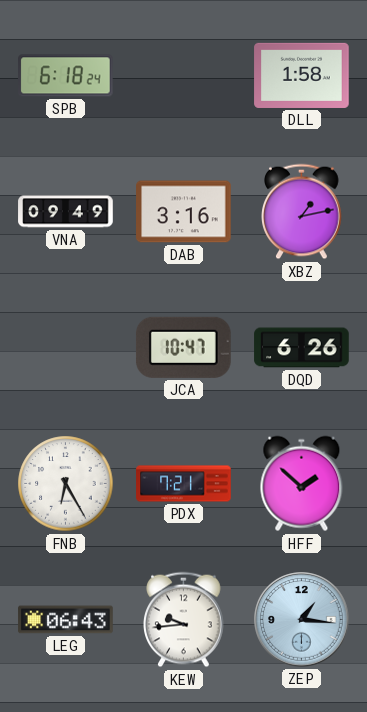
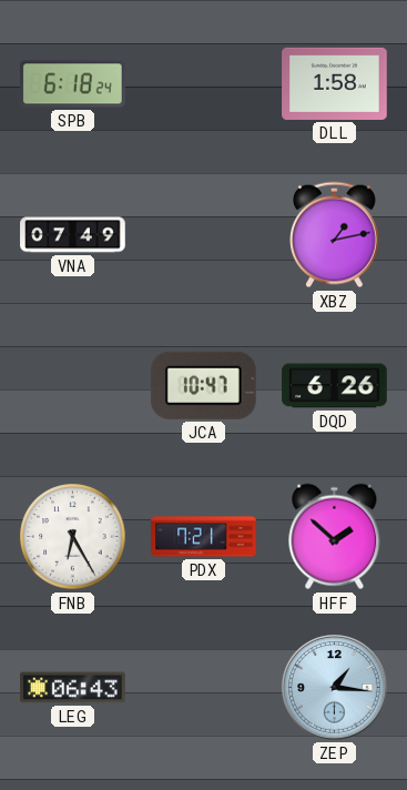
VNA: 09:49 -> 07:49
DAB: 3:16 -> none
KEW: 9:44 -> none
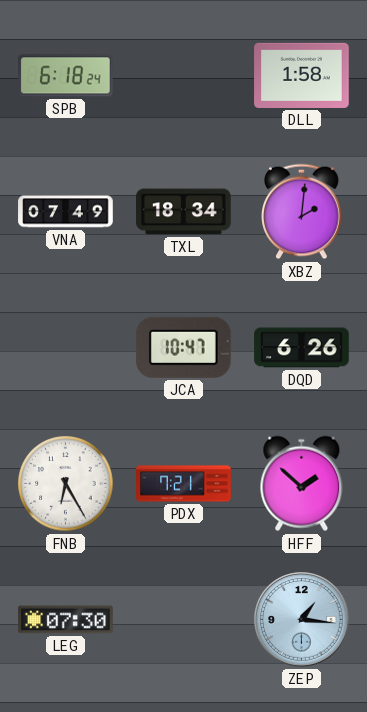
TXL: none -> 18:34
XBZ: 1:13 -> 2:01
LEG: 06:43 -> 07:30
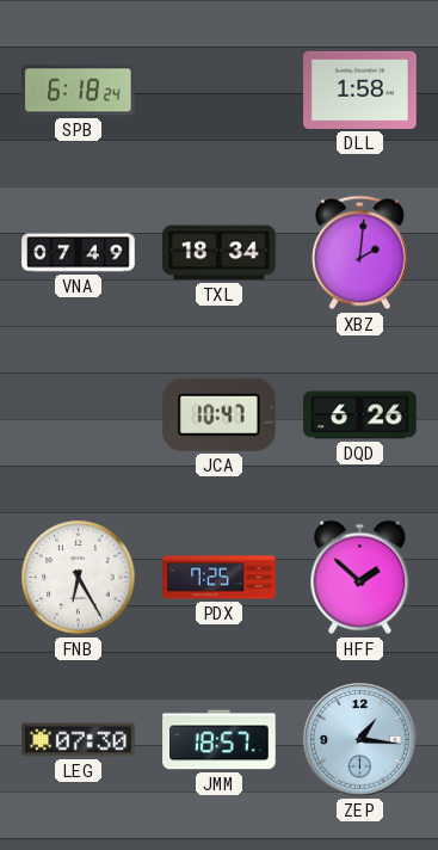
PDX: 7:21 -> 7:25
JMM: none -> 18:57
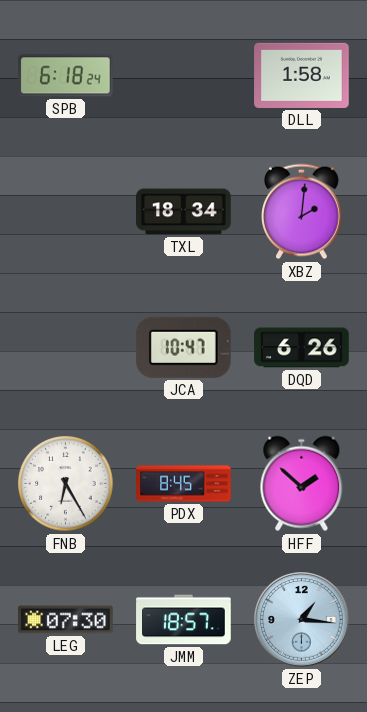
VNA: 07:49 -> none
PDX: 7:25 -> 8:45
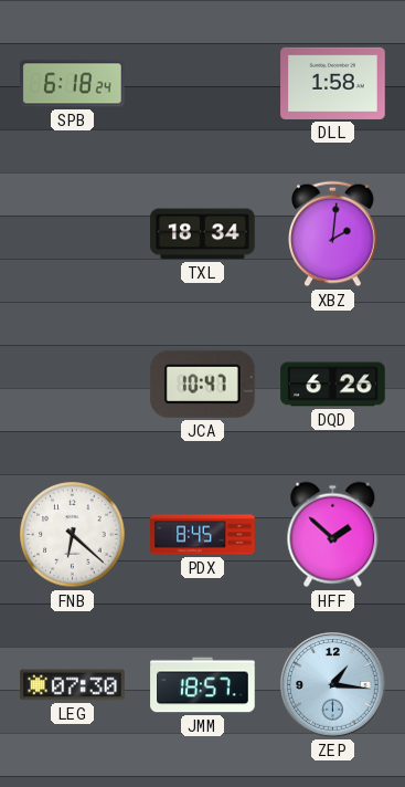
FNB: 6:25 -> 6:22
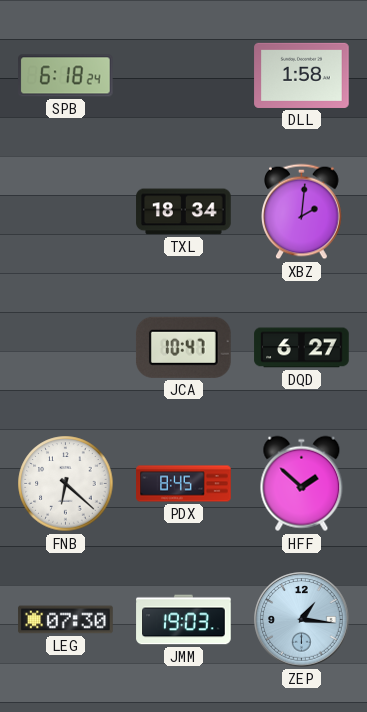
DQD: 6:26 -> 6:27
JMM: 18:57 -> 19:03
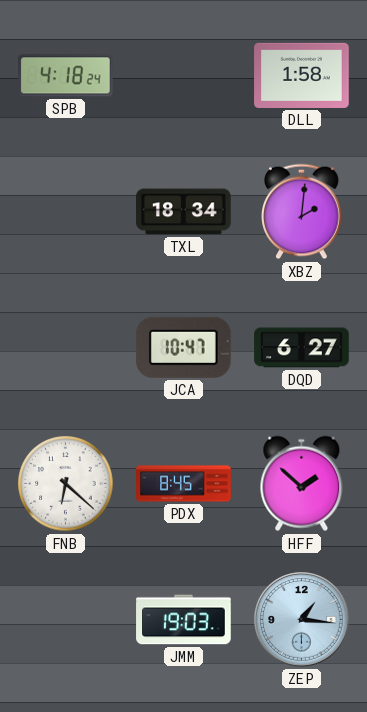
SPB: 6:18 -> 4:18
LEG: 07:30 -> none
